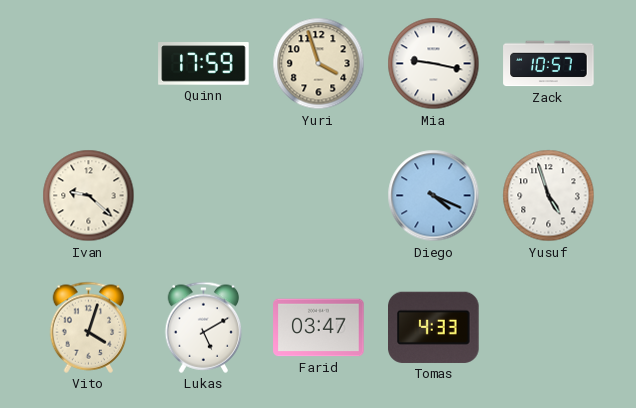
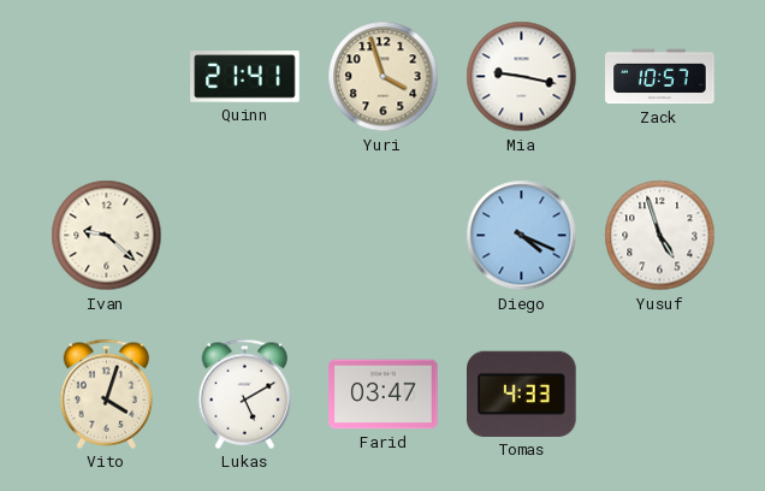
Quinn: 17:59 -> 21:41
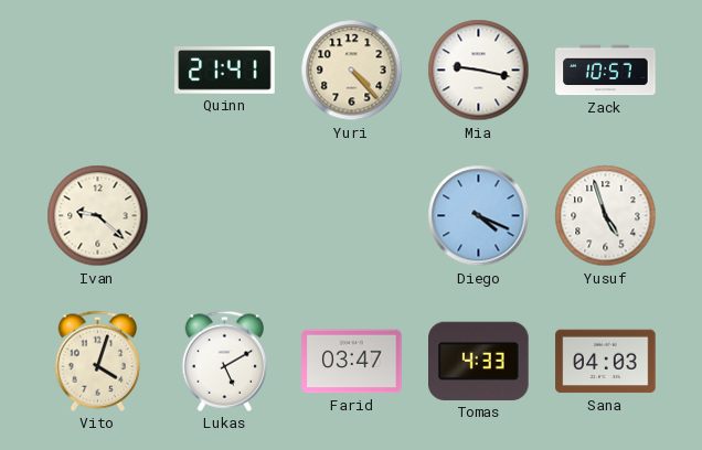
Yuri: 3:57 -> 4:23
Sana: none -> 04:03
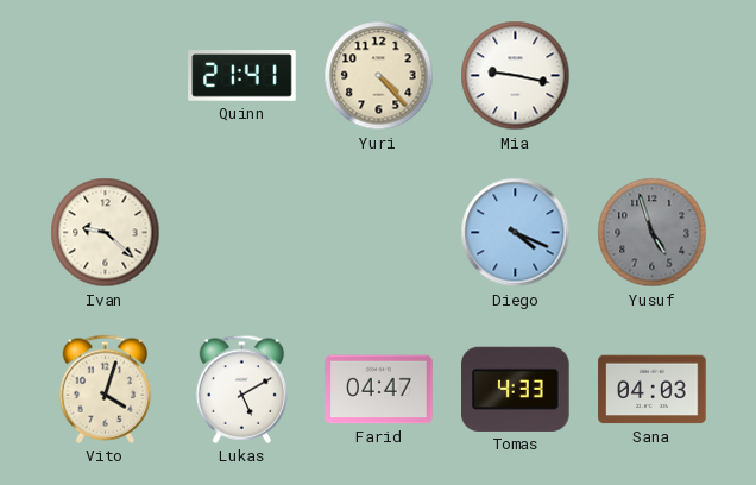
Zack: 10:57 -> none
Yusuf dial: white -> grey
Farid: 03:47 -> 04:47
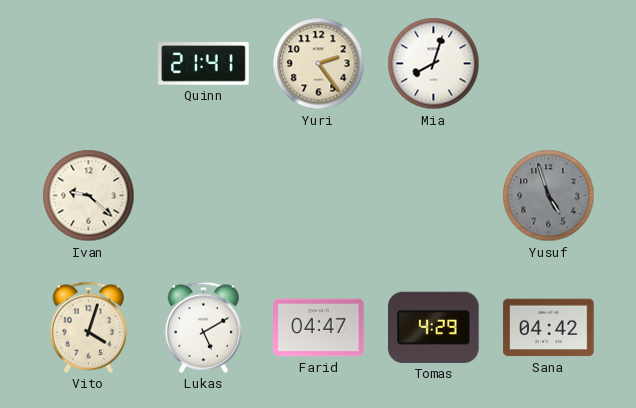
Yuri: 4:23 -> 2:24
Mia: 9:17 -> 8:03
Diego: 4:19 -> none
Tomas: 4:33 -> 4:29
Sana: 04:03 -> 04:42
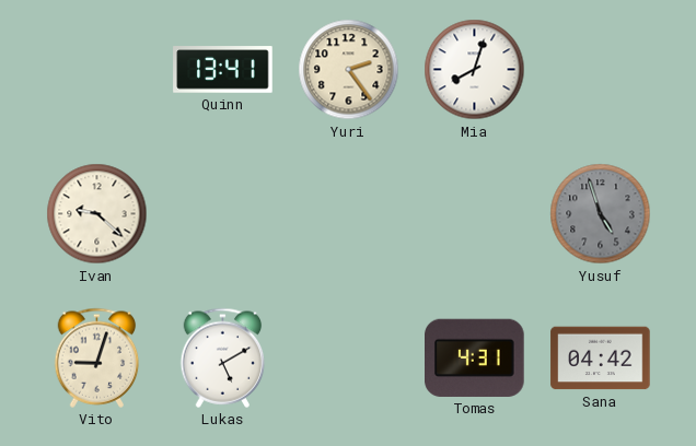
Quinn: 21:41 -> 13:41
Vito: 4:03 -> 9:03
Farid: 04:47 -> none
Tomas: 4:29 -> 4:31
